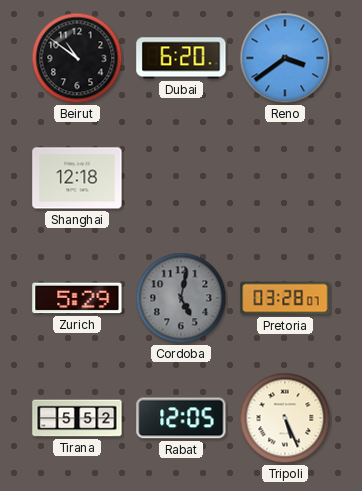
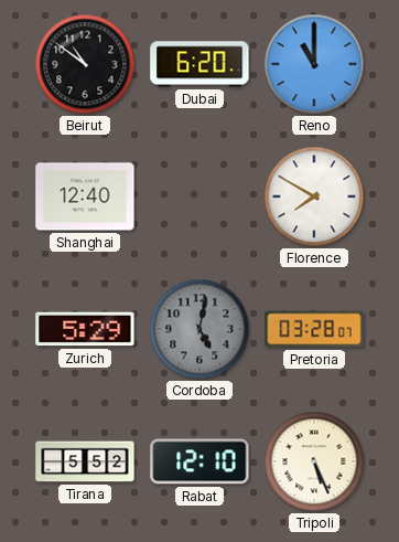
Reno: 3:39 -> 11:00
Shanghai: 12:18 -> 12:40
Florence: none -> 7:50
Rabat: 12:05 -> 12:10
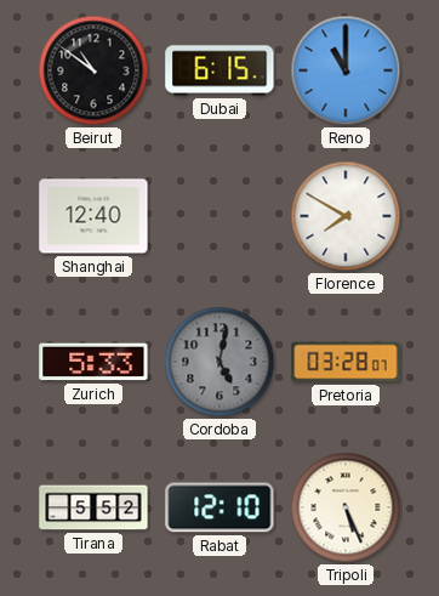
Dubai: 6:20 -> 6:15
Zurich: 5:29 -> 5:33
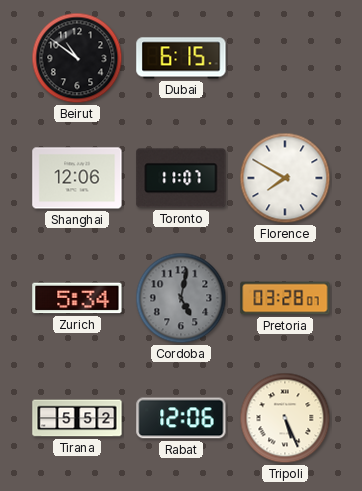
Reno: 11:00 -> none
Shanghai: 12:40 -> 12:06
Toronto: none -> 11:07
Zurich: 5:33 -> 5:34
Rabat: 12:10 -> 12:06
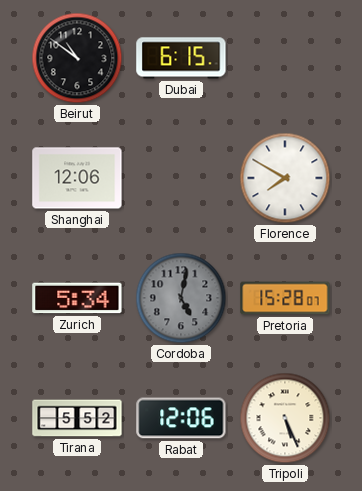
Toronto: 11:07 -> none
Pretoria: 03:28 -> 15:28
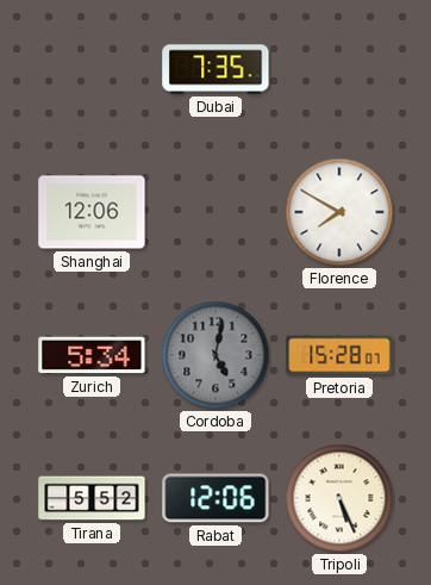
Beirut: 10:51 -> none
Dubai: 6:15 -> 7:35
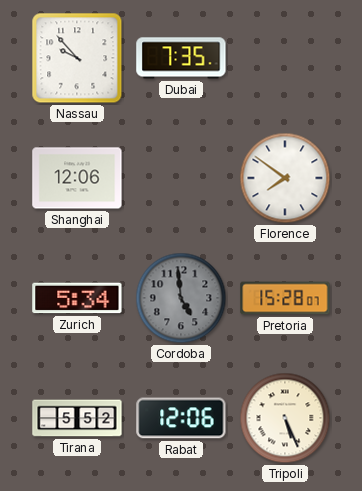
Nassau: none -> 9:53
Florence: 7:50 -> 7:51
Cordoba: 5:02 -> 4:59
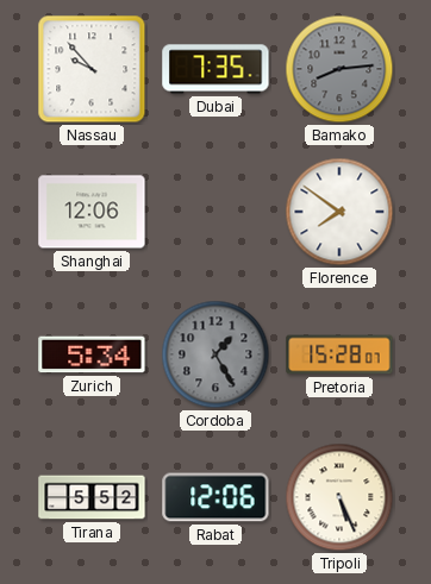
Bamako: none -> 8:14
Cordoba: 4:59 -> 1:25
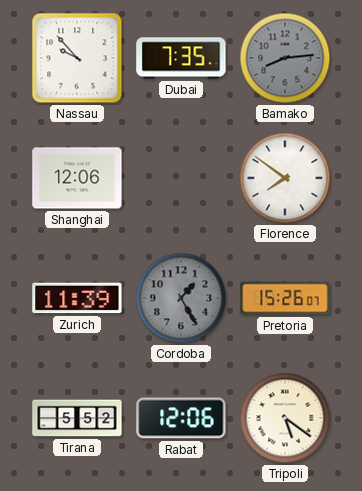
Zurich: 5:34 -> 11:39
Pretoria: 15:28 -> 15:26
Tripoli: 5:26 -> 5:21
